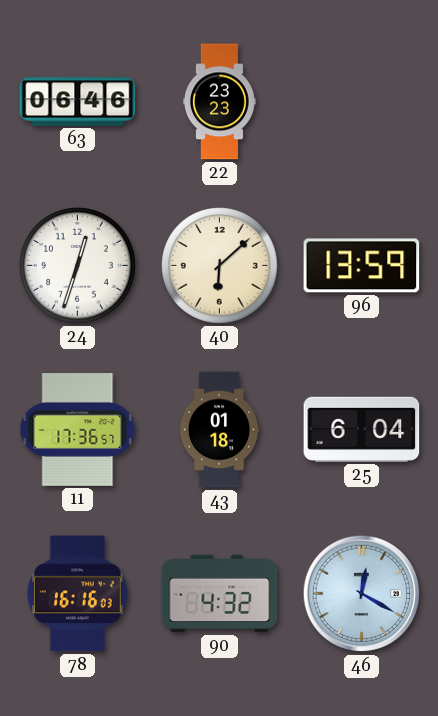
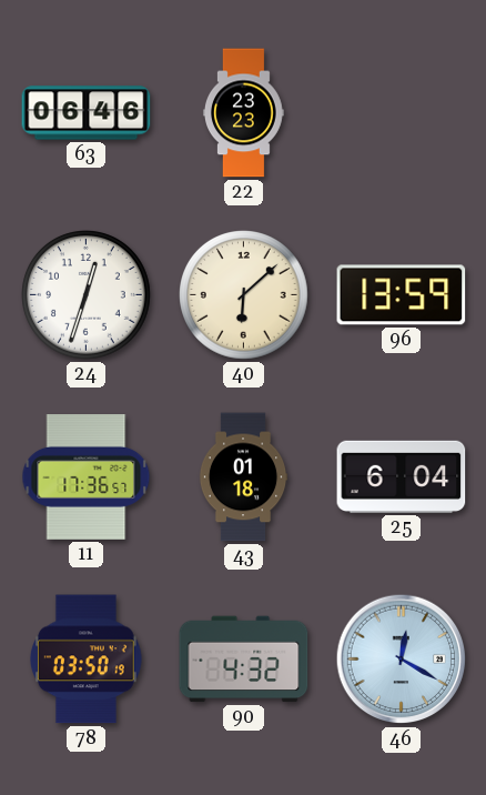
78: 16:16 -> 03:50
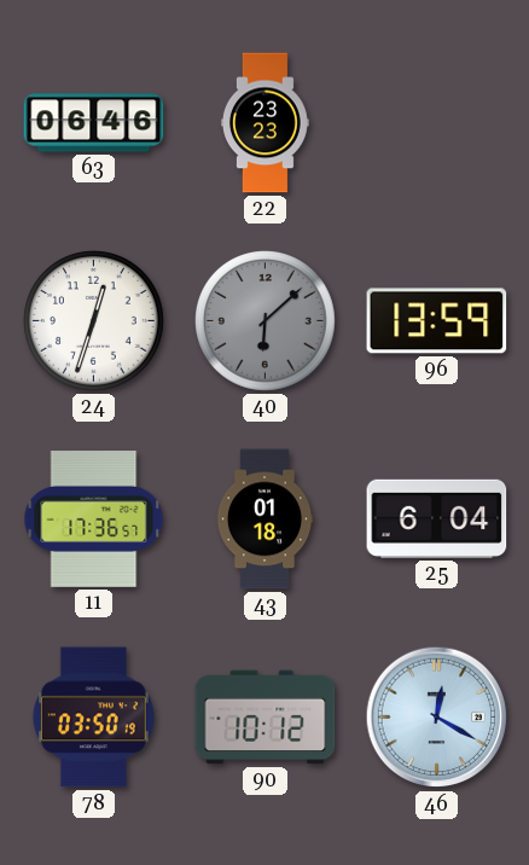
40 dial: cream -> grey
90: 4:32 -> 10:12
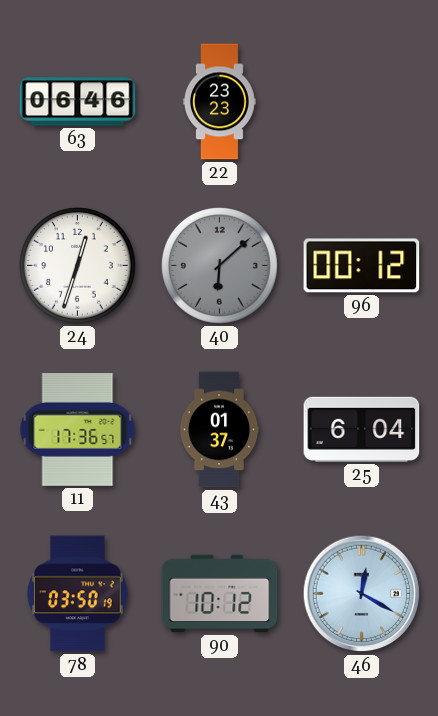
96: 13:59 -> 00:12
43: 01:18 -> 01:37
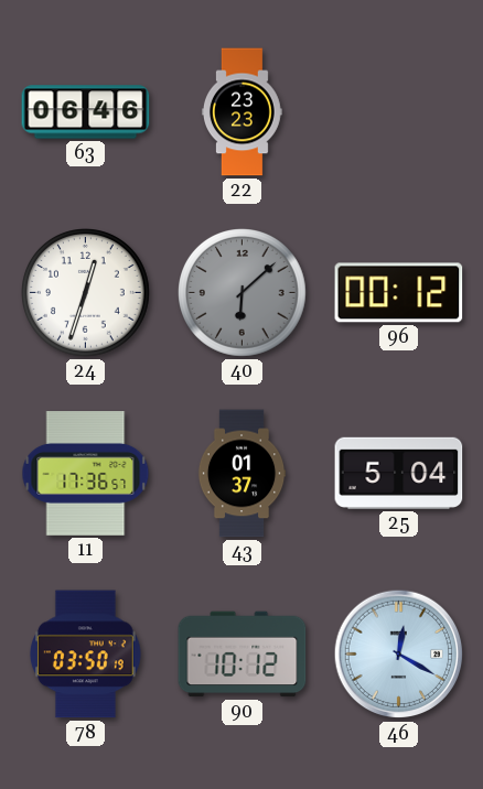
25: 6:04 -> 5:04
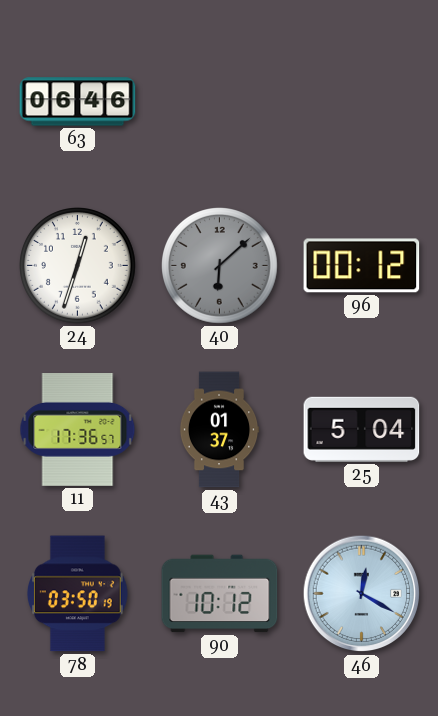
22: 23:23 -> none
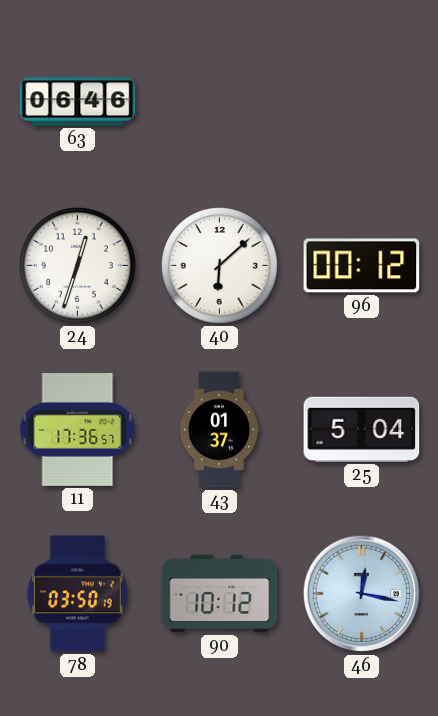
40 dial: grey -> white
46: 12:20 -> 12:17
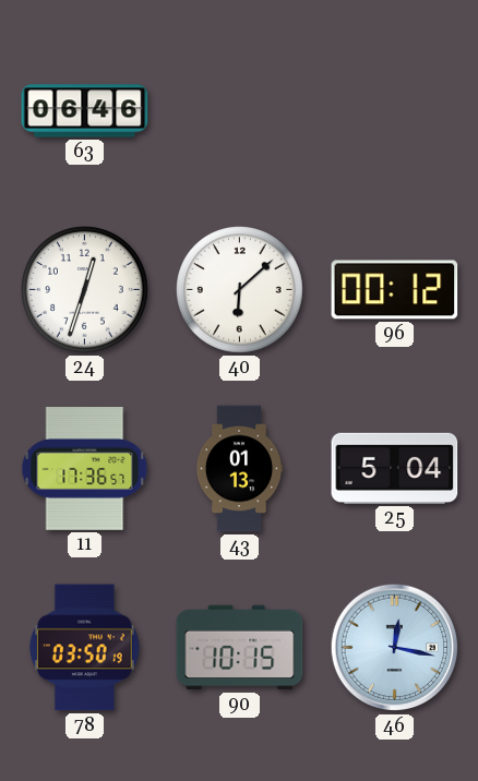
43: 01:37 -> 01:13
90: 10:12 -> 10:15
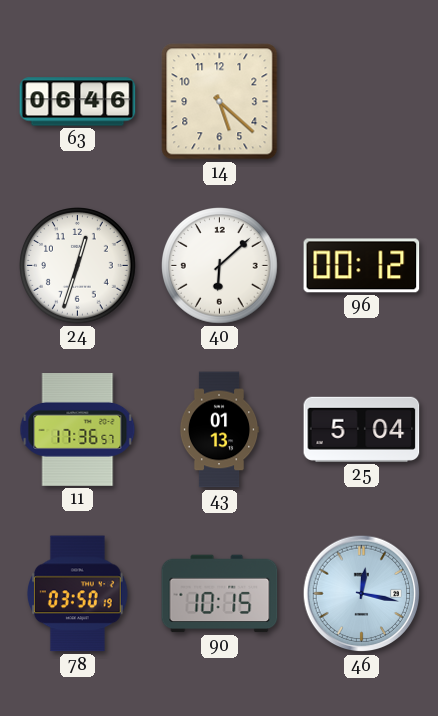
14: none -> 5:22
